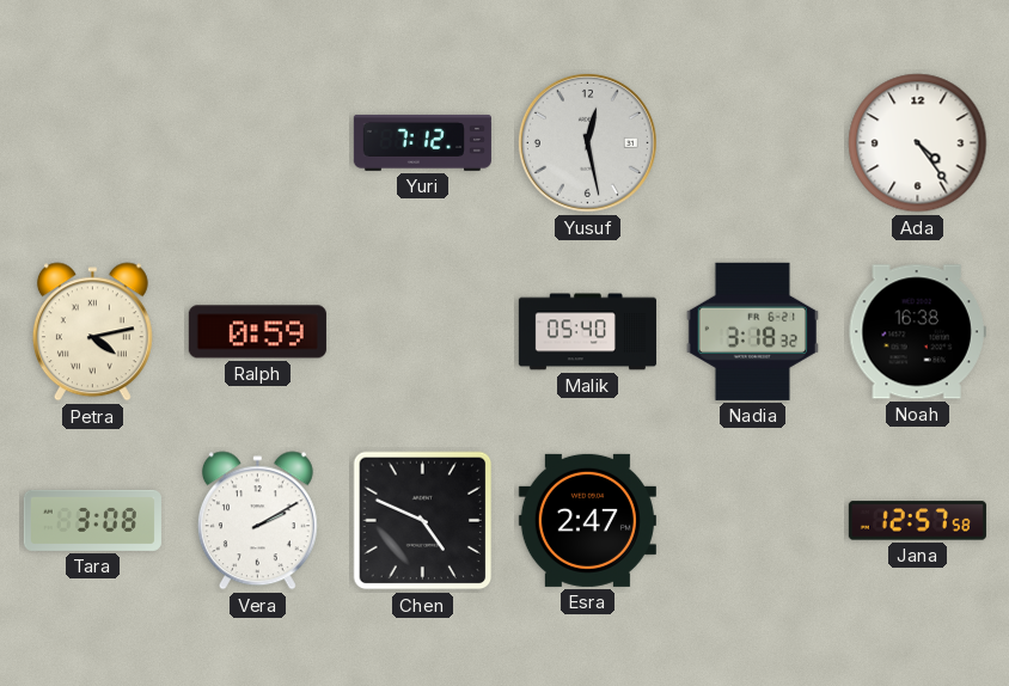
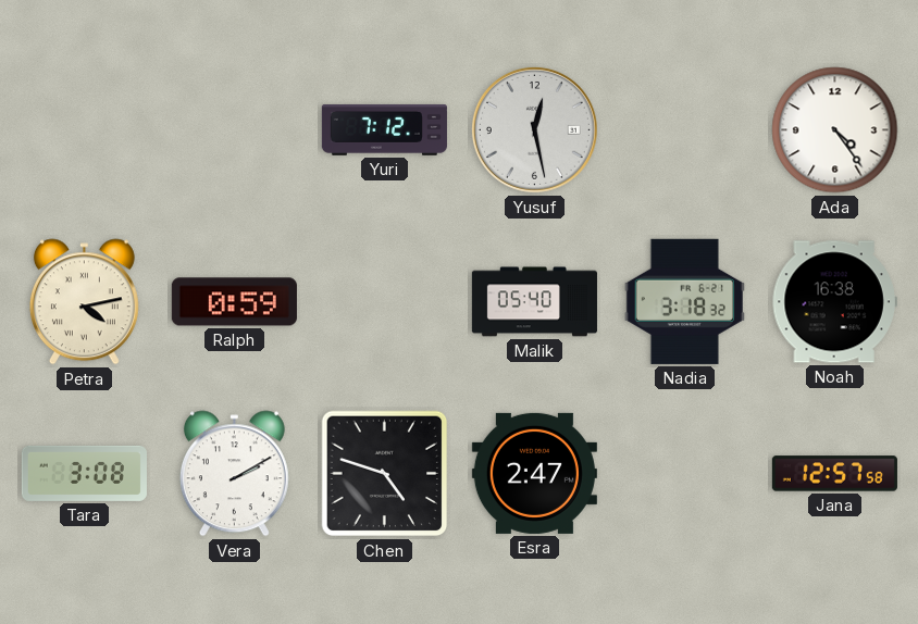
Chen: 4:49 -> 4:48
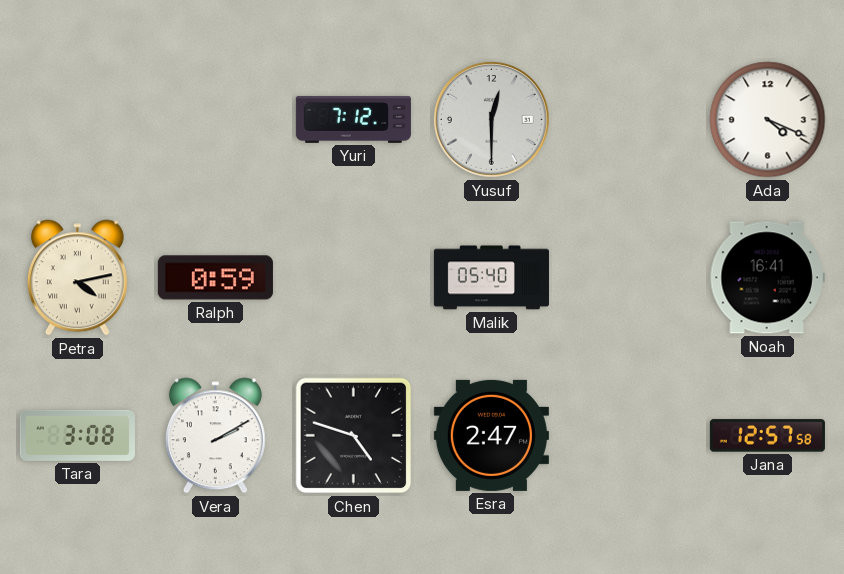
Yusuf: 12:28 -> 12:30
Ada: 4:24 -> 4:19
Nadia: 3:18 -> none
Noah: 16:38 -> 16:41
